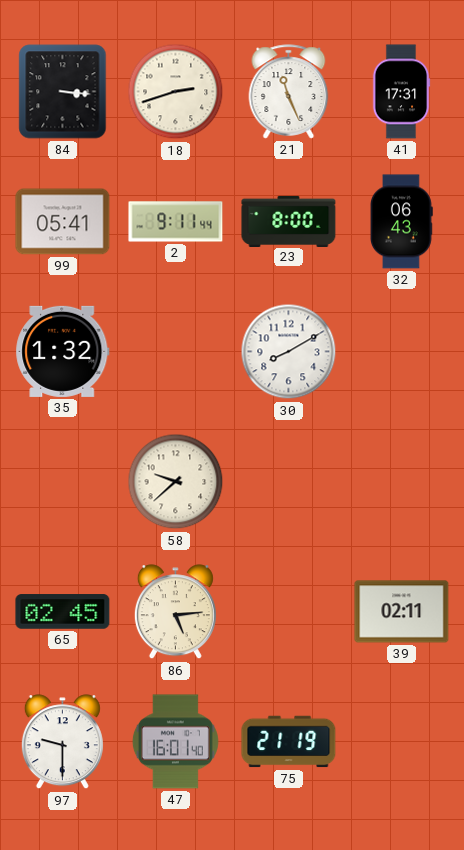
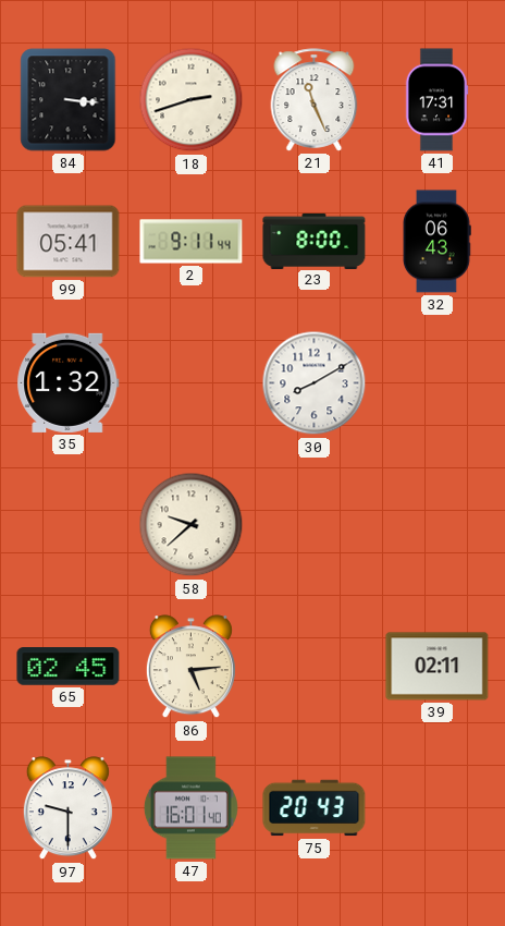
75: 21:19 -> 20:43
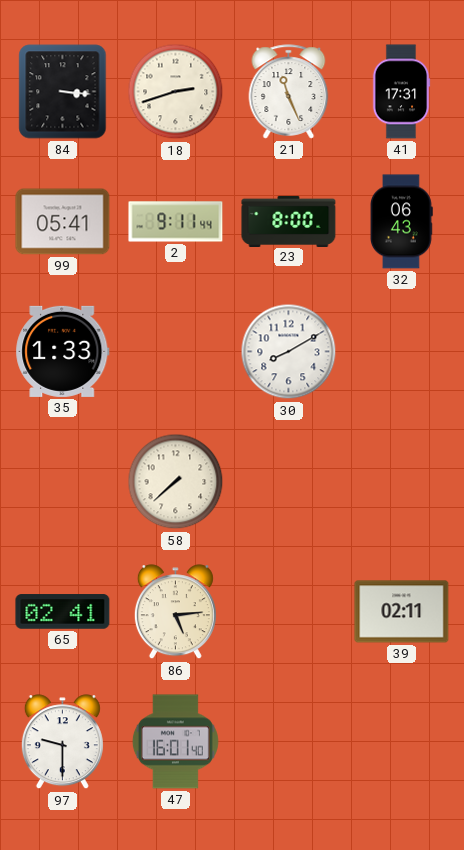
35: 1:32 -> 1:33
58: 9:38 -> 7:38
65: 02:45 -> 02:41
75: 20:43 -> none
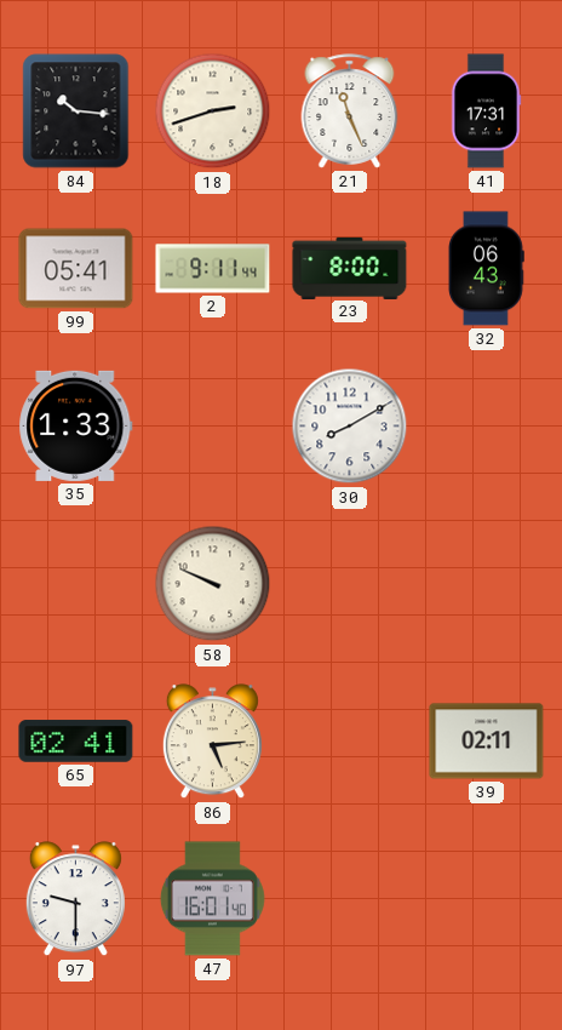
84: 3:16 -> 10:16
58: 7:38 -> 9:49
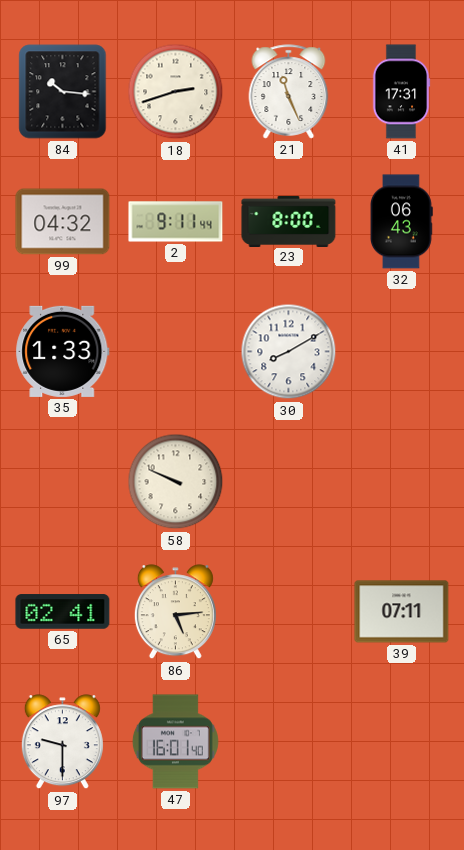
99: 05:41 -> 04:32
39: 02:11 -> 07:11
